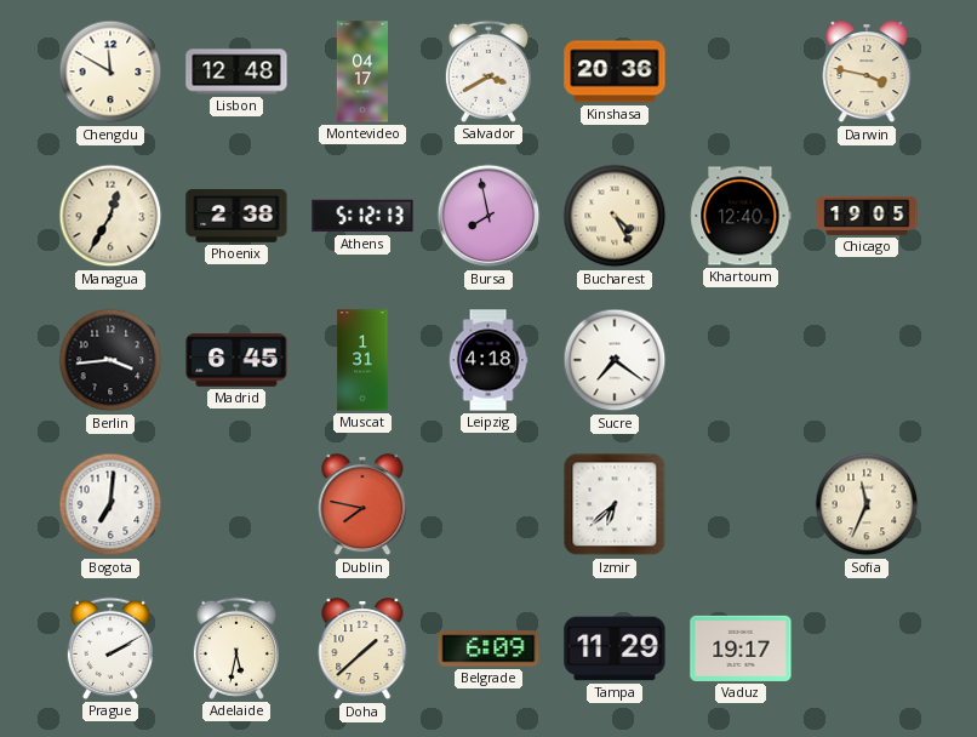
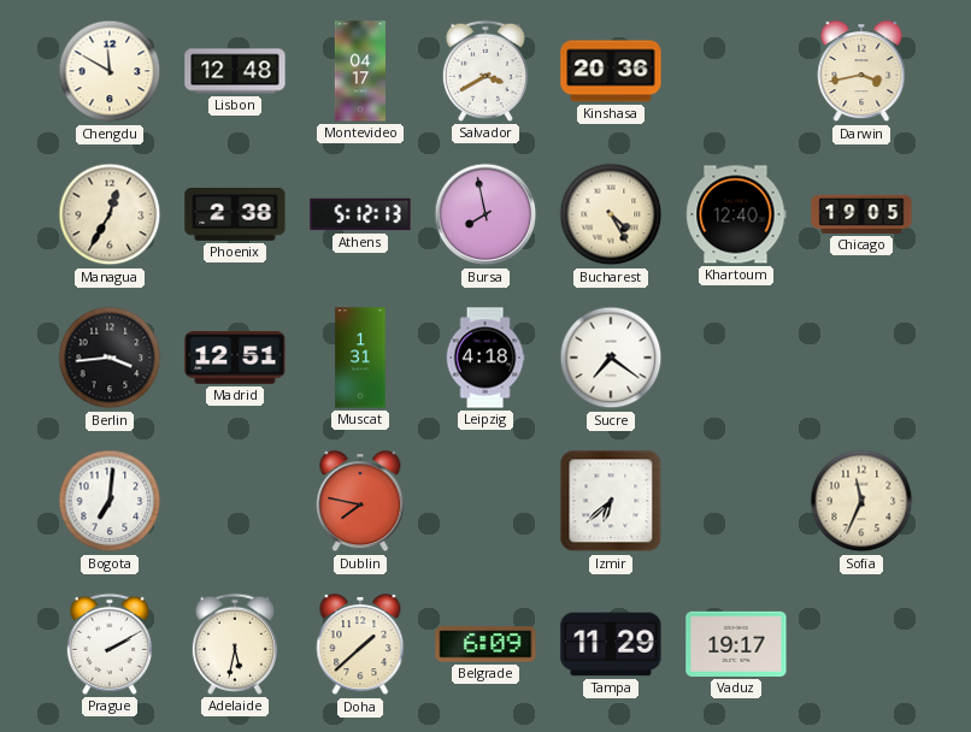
Darwin: 3:47 -> 3:43
Madrid: 6:45 -> 12:51
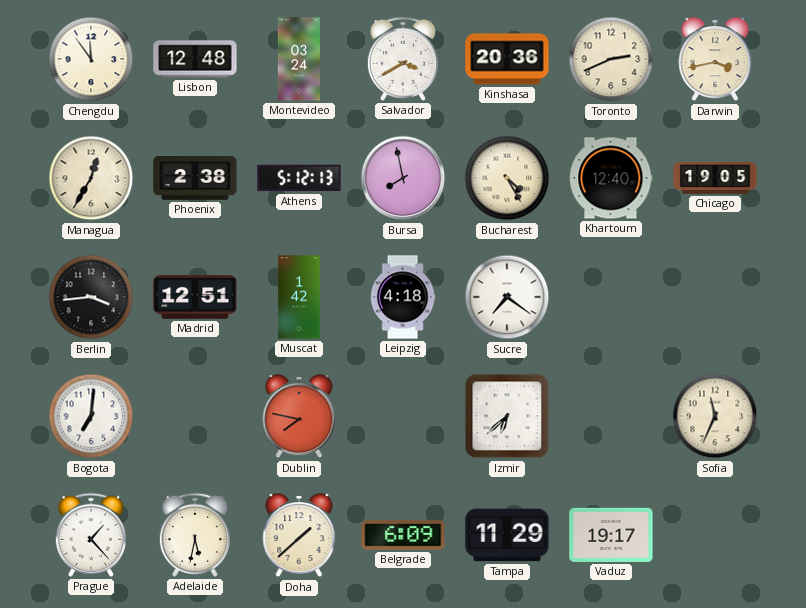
Chengdu: 11:50 -> 11:54
Montevideo: 04:17 -> 03:24
Toronto: none -> 2:41
Muscat: 1:31 -> 1:42
Prague: 2:10 -> 1:23
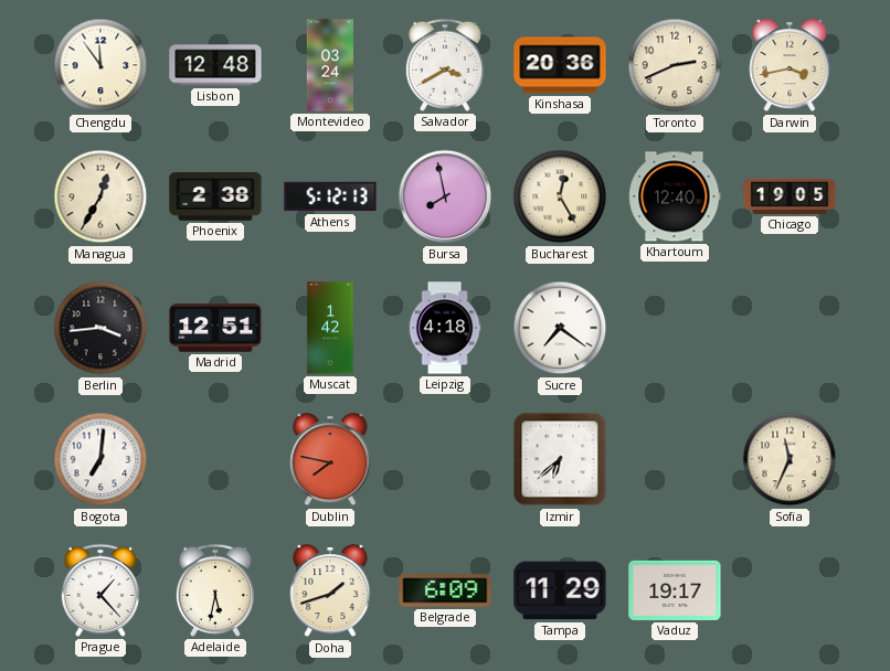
Bucharest: 4:25 -> 12:25
Doha: 1:38 -> 1:42
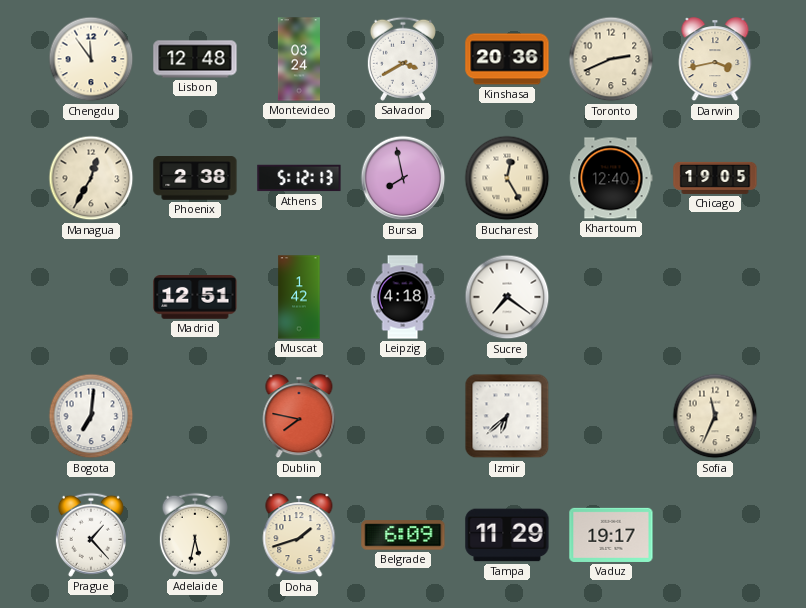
Berlin: 3:44 -> none
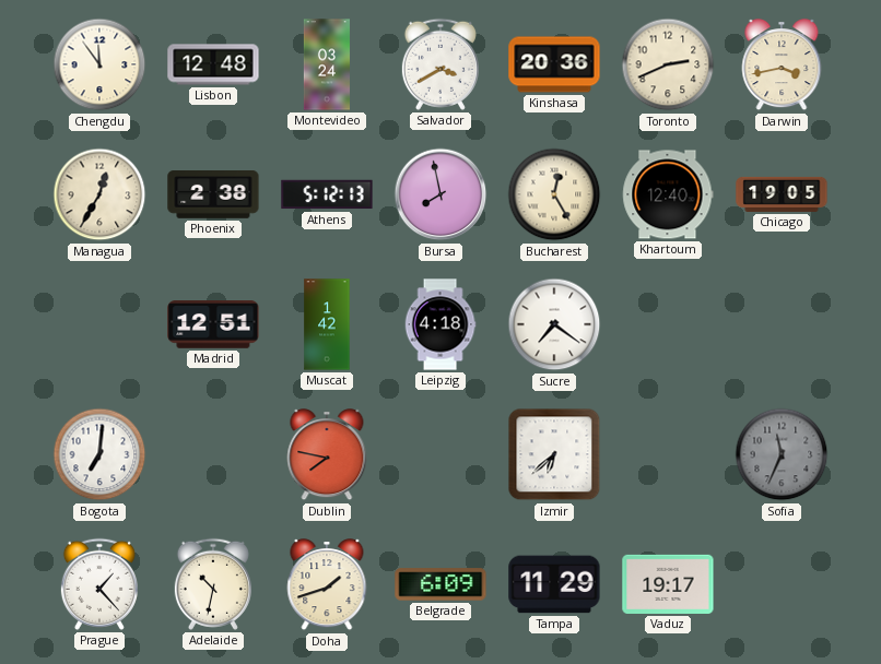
Sofia dial: cream -> grey
Adelaide: 5:32 -> 10:32
